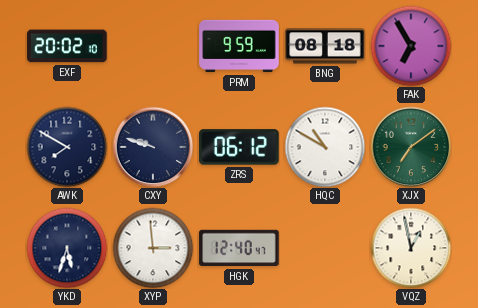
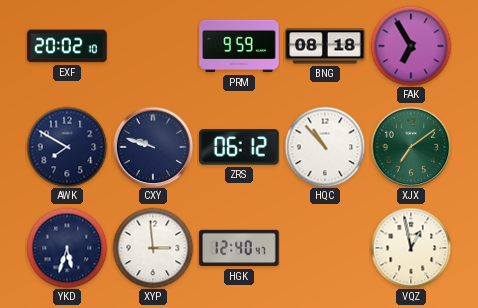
HQC: 10:50 -> 10:53
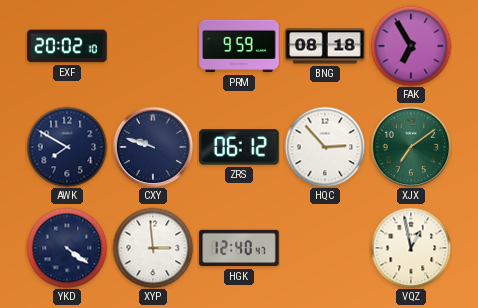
HQC: 10:53 -> 2:53
YKD: 5:33 -> 4:21
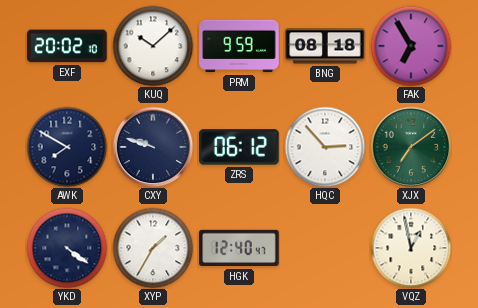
KUQ: none -> 10:08
XYP: 2:59 -> 1:35
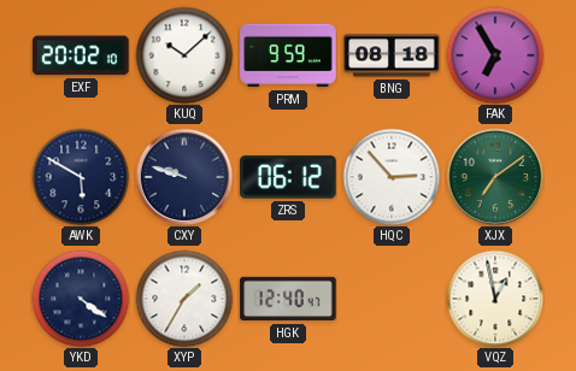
AWK: 7:50 -> 5:50
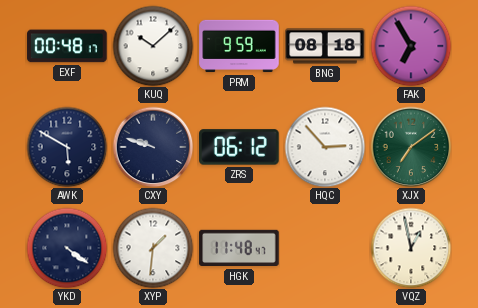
EXF: 20:02 -> 00:48
XYP: 1:35 -> 1:31
HGK: 12:40 -> 11:48
